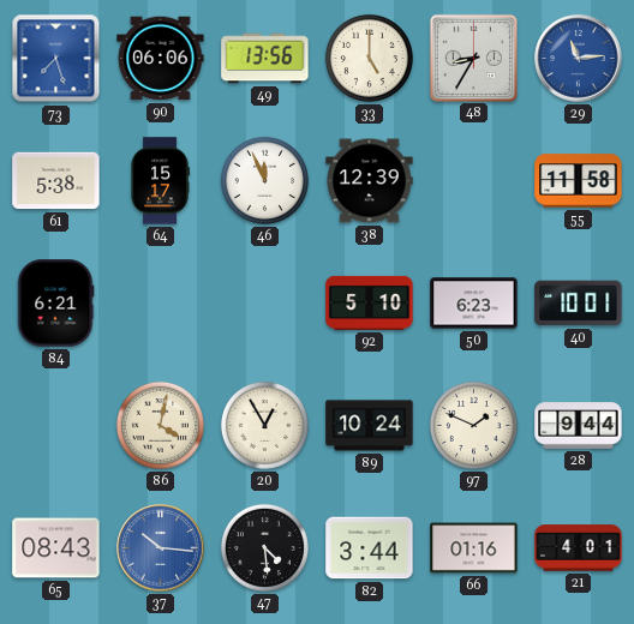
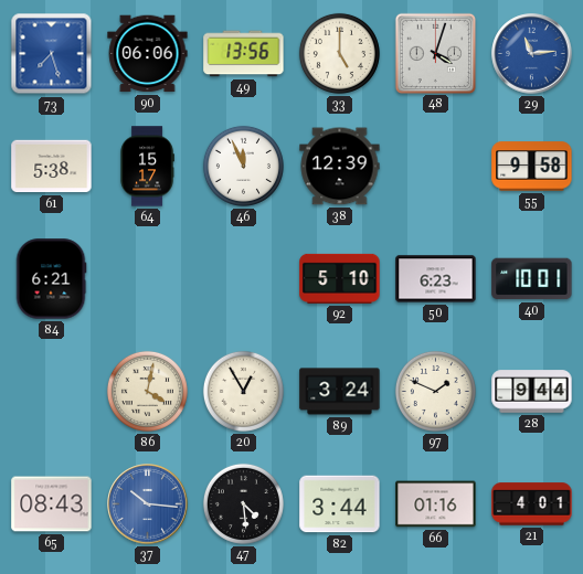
48: 8:35 -> 4:03
55: 11:58 -> 9:58
89: 10:24 -> 3:24
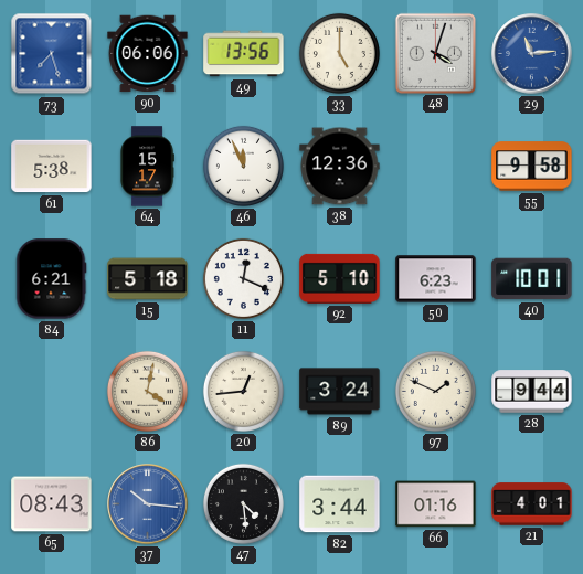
38: 12:39 -> 12:36
15: none -> 5:18
11: none -> 12:19
20: 12:55 -> 12:44
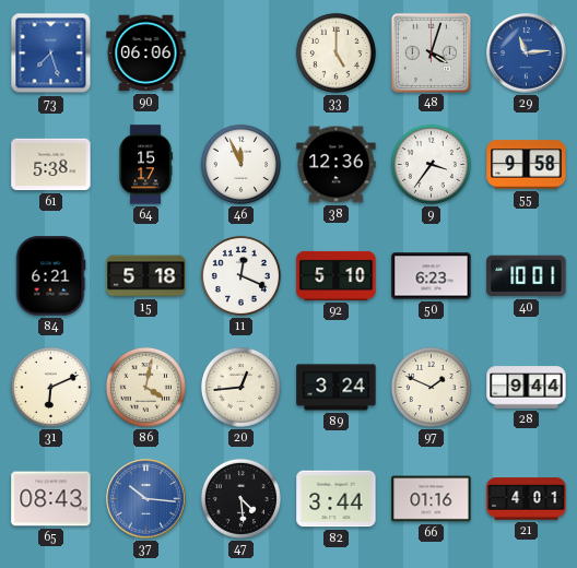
49: 13:56 -> none
9: none -> 3:36
31: none -> 6:11
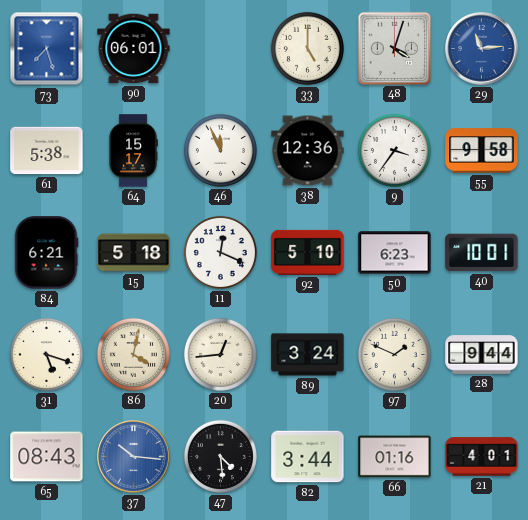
90: 06:06 -> 06:01
31: 6:11 -> 5:18
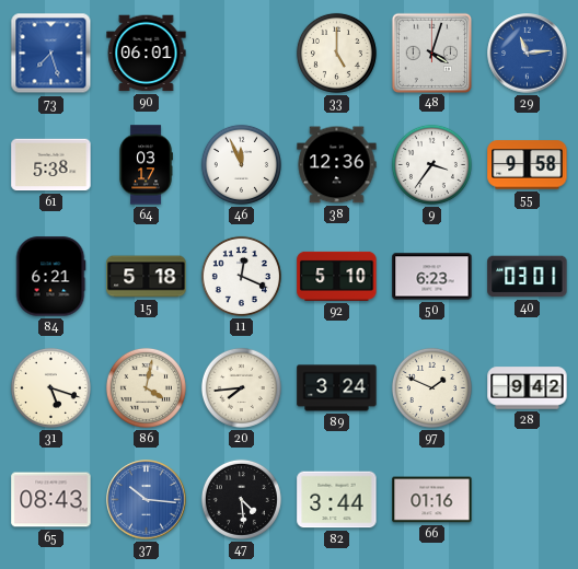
64: 15:17 -> 03:17
40: 10:01 -> 03:01
20: 12:44 -> 7:44
28: 9:44 -> 9:42
21: 4:01 -> none
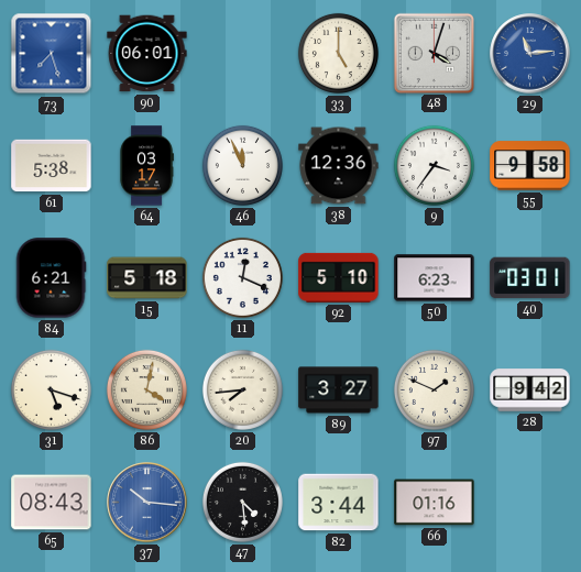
89: 3:24 -> 3:27
